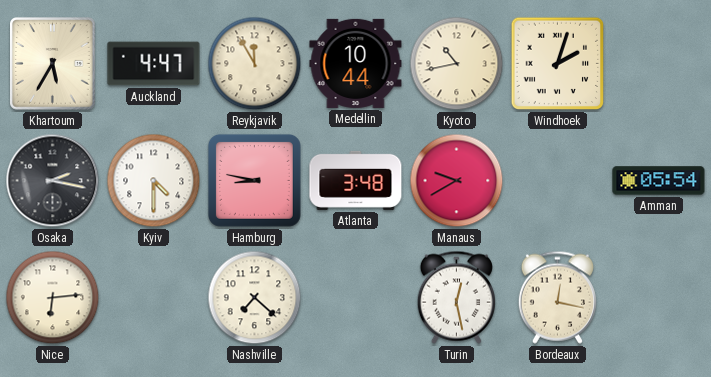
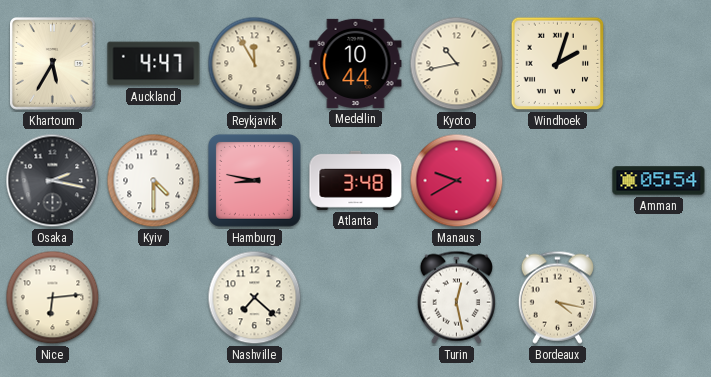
Bordeaux: 12:17 -> 4:17
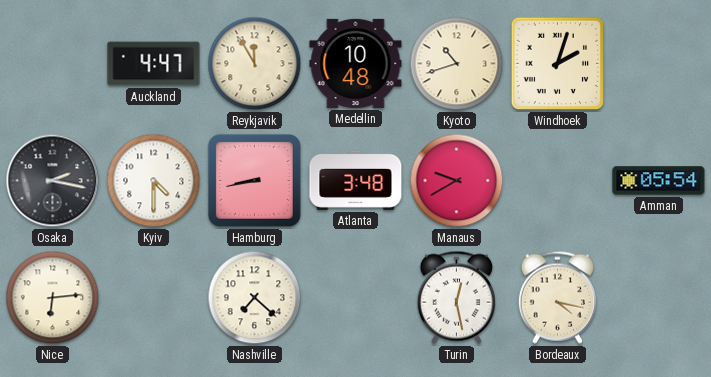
Khartoum: 5:35 -> none
Medellin: 10:44 -> 10:48
Kyoto: 10:43 -> 10:42
Hamburg: 8:47 -> 8:43
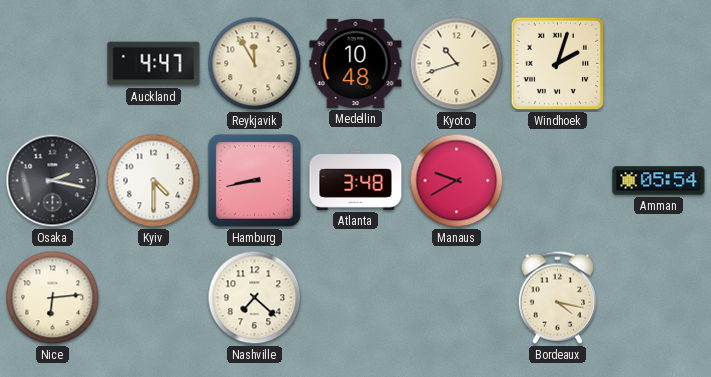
Turin: 12:28 -> none
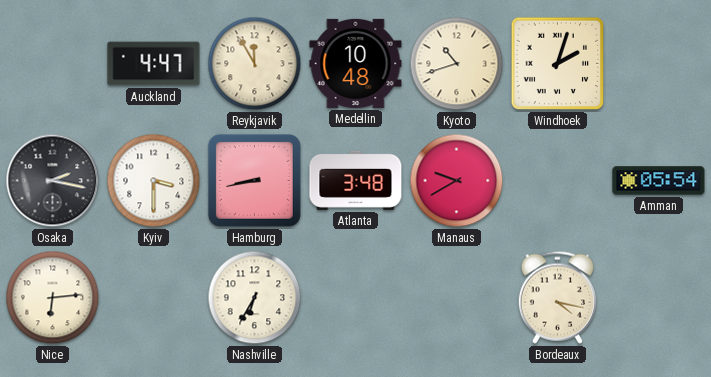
Kyiv: 4:30 -> 3:30
Nashville: 7:22 -> 6:35
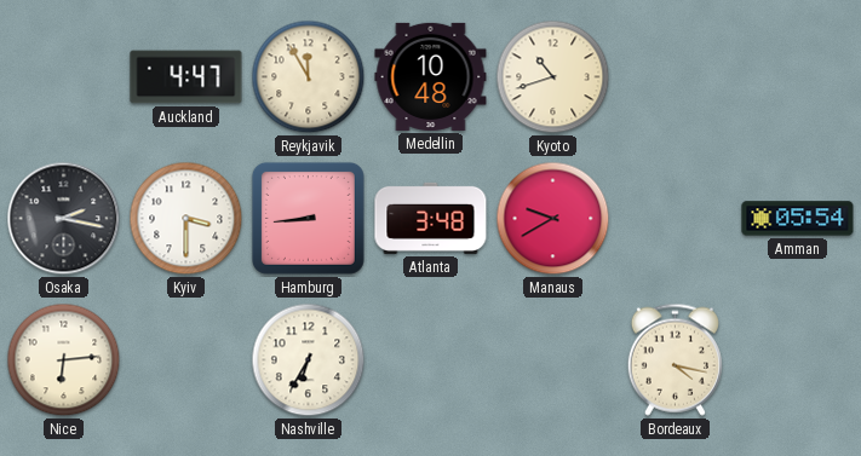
Windhoek: 2:03 -> none
Hamburg: 8:43 -> 8:44
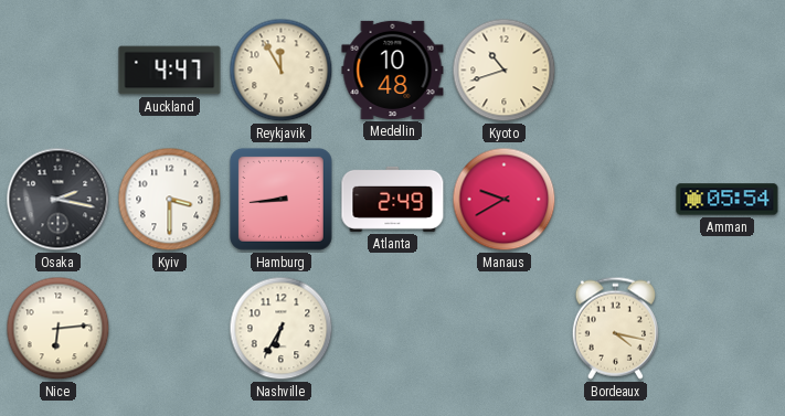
Atlanta: 3:48 -> 2:49
